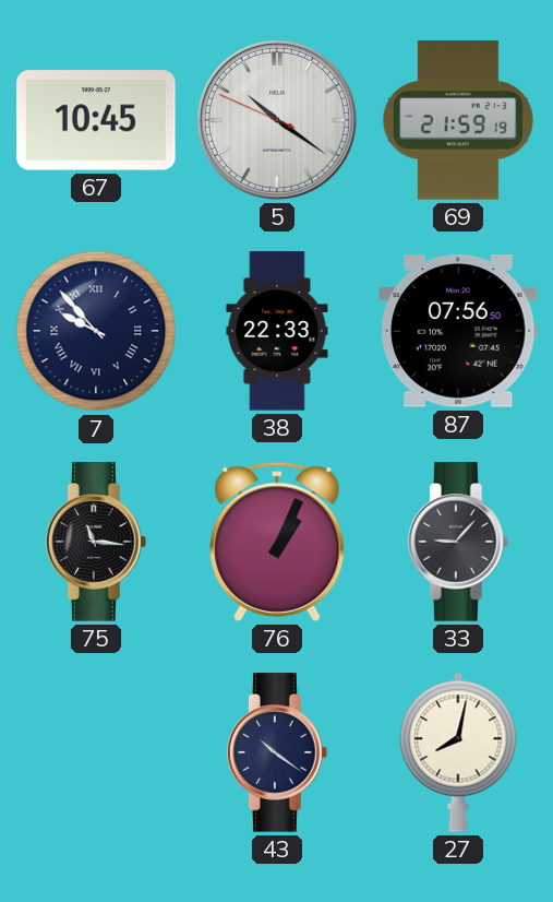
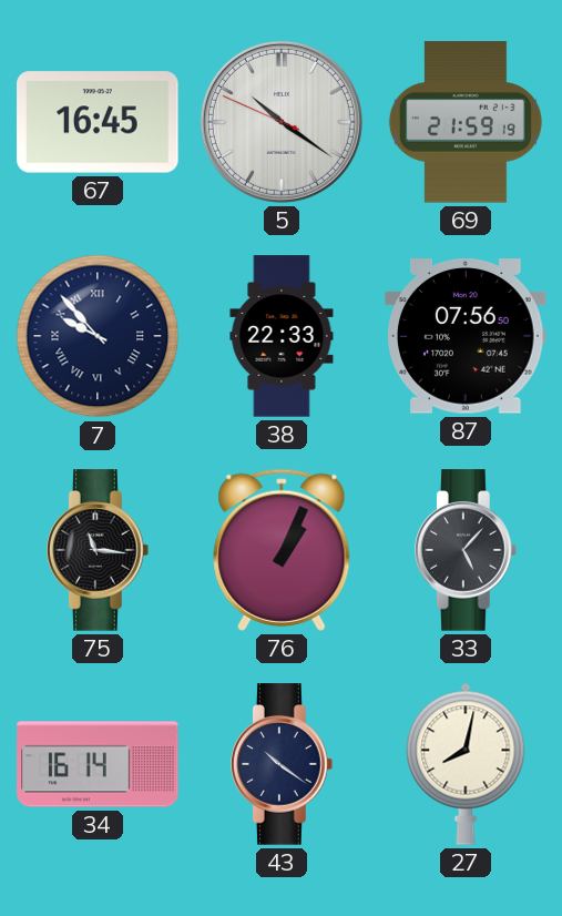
67: 10:45 -> 16:45
33: 9:07 -> 5:07
34: none -> 16:14
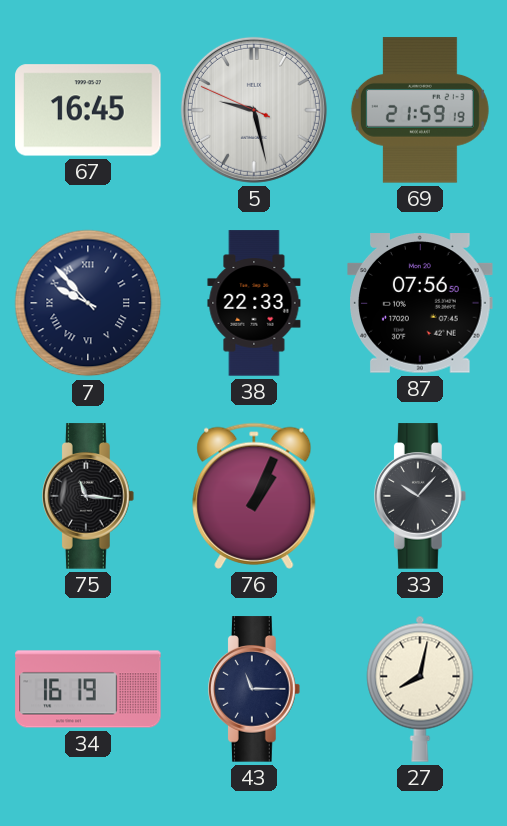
5: 10:20 -> 9:27
33: 5:07 -> 10:07
34: 16:14 -> 16:19
43: 10:21 -> 11:15
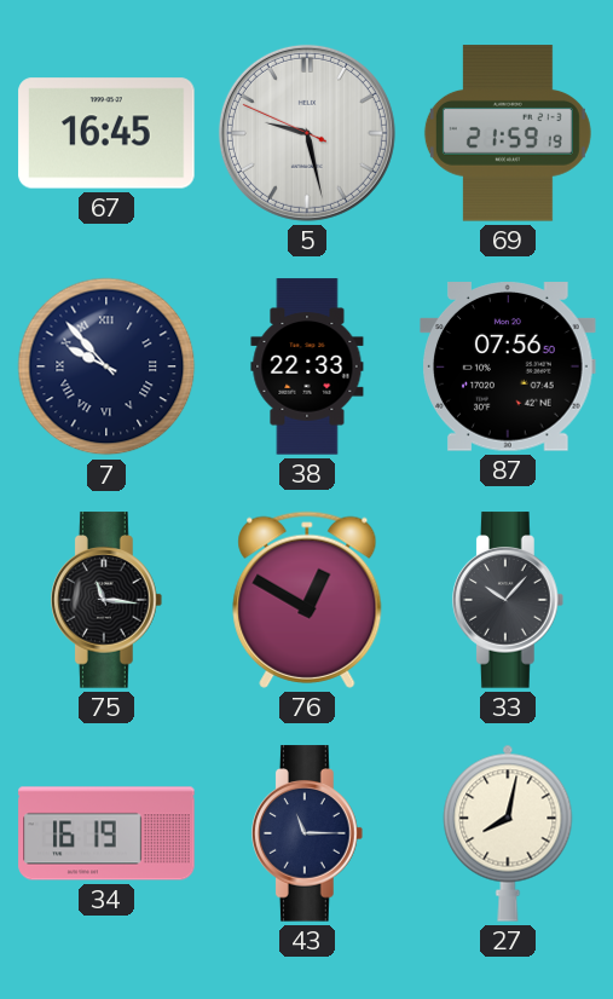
76: 1:04 -> 12:50
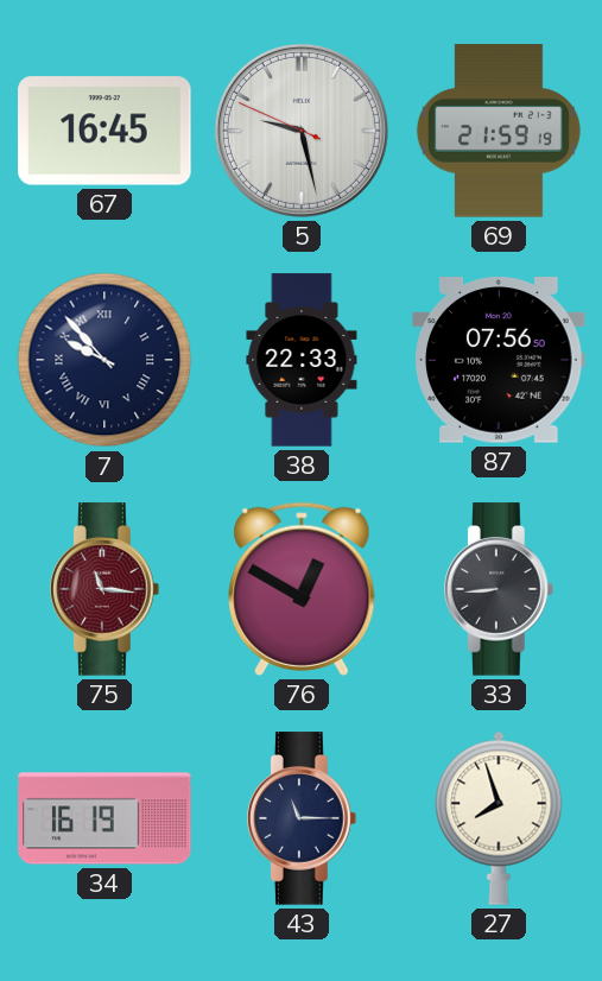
75 dial: black -> burgundy
33: 10:07 -> 8:44
27: 8:02 -> 7:57
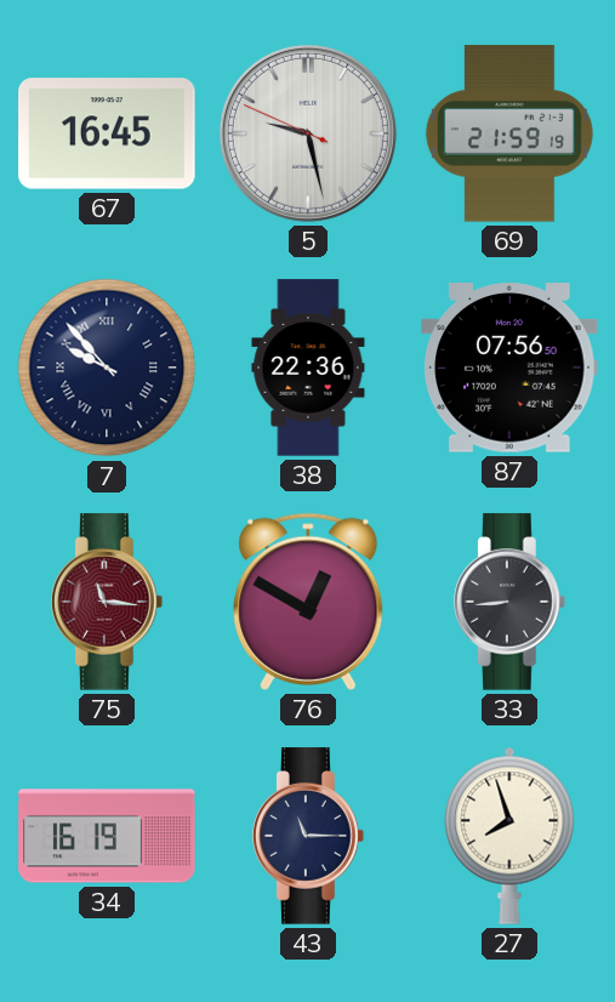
38: 22:33 -> 22:36
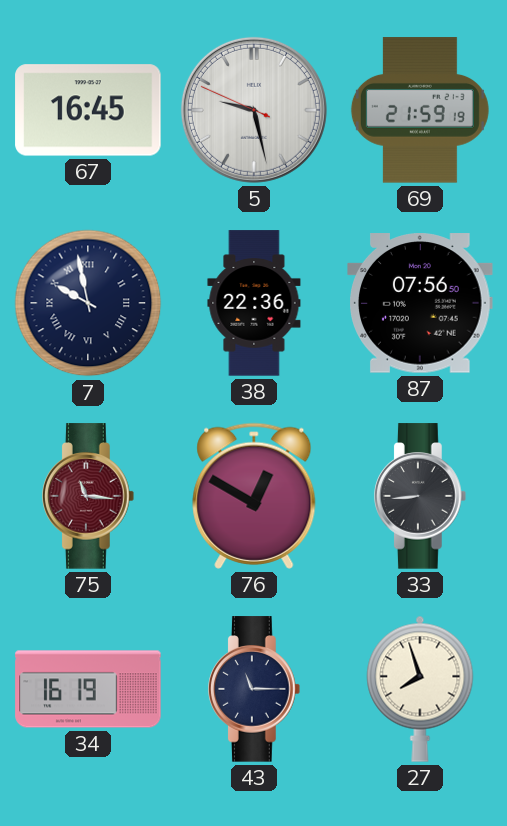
7: 9:53 -> 9:58
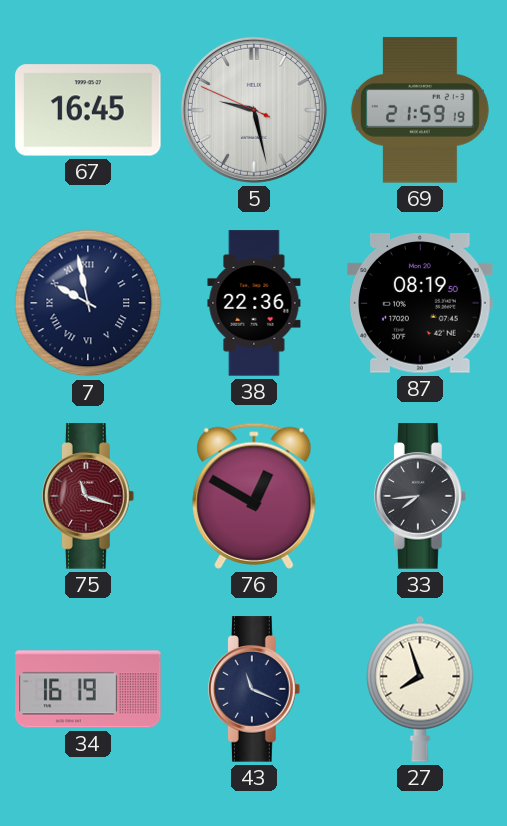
87: 07:56 -> 08:19
75: 11:16 -> 11:18
33: 8:44 -> 7:44
43: 11:15 -> 11:19
